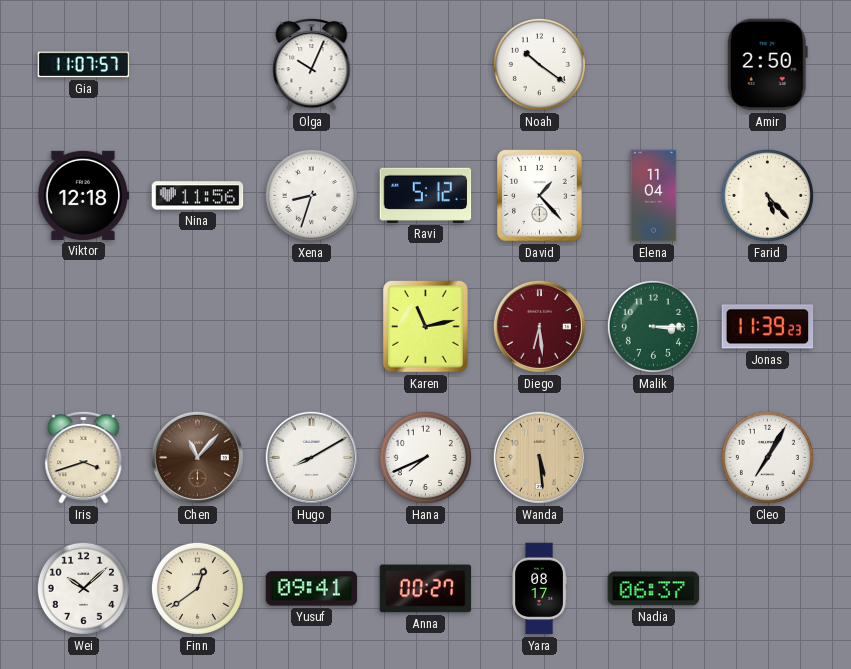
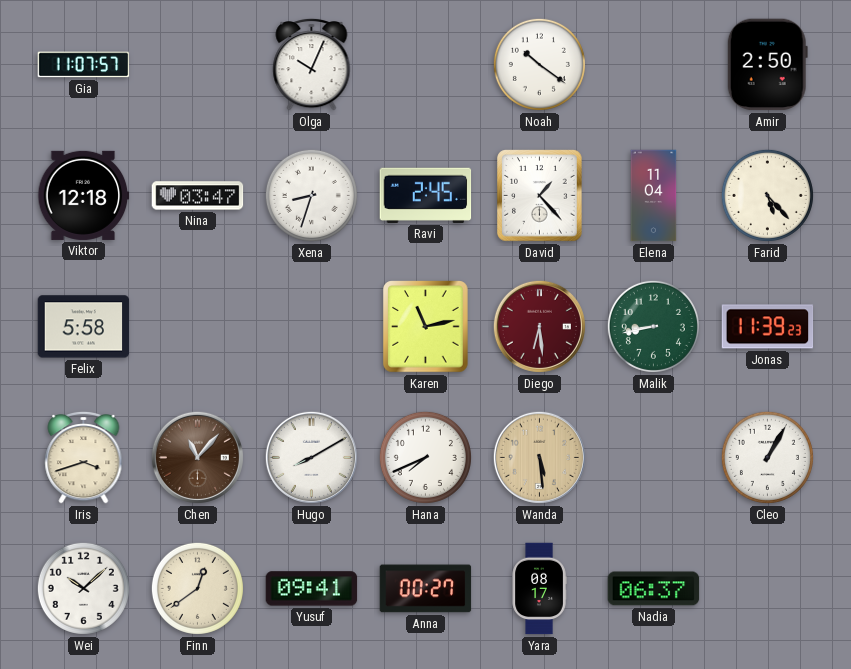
Nina: 11:56 -> 03:47
Ravi: 5:12 -> 2:45
Felix: none -> 5:58
Malik: 3:15 -> 8:43
Cleo: 7:05 -> 1:05
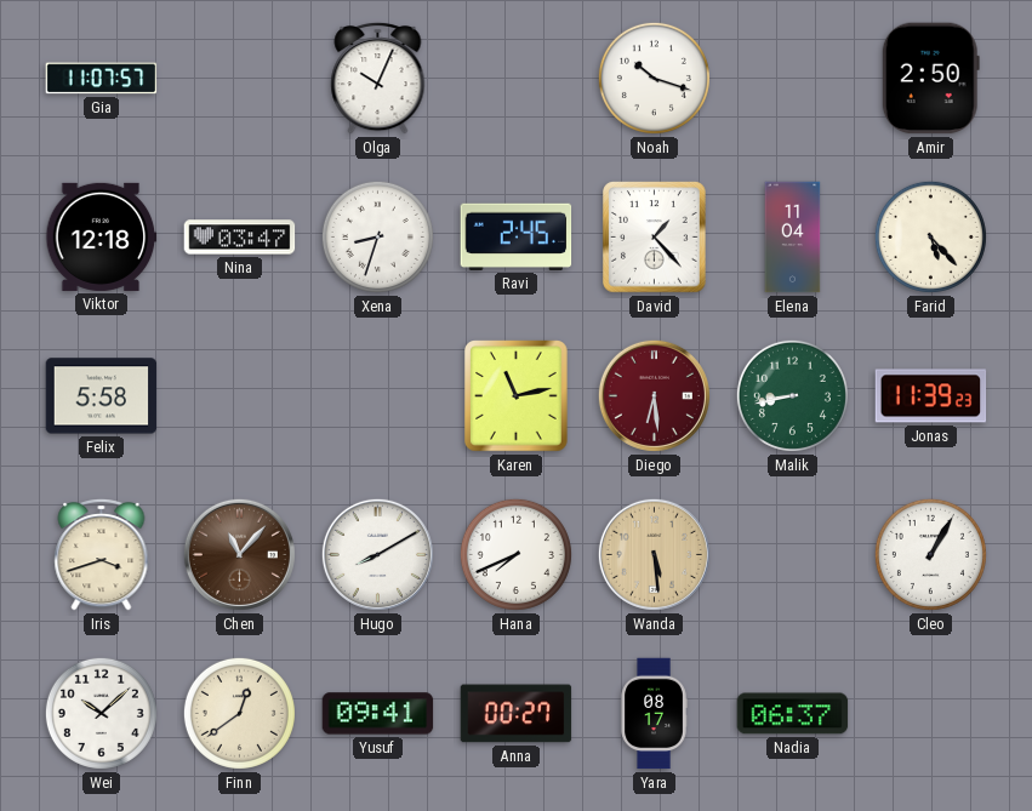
Noah: 10:21 -> 10:18
